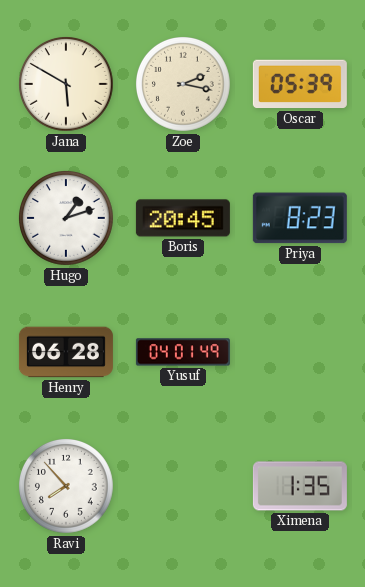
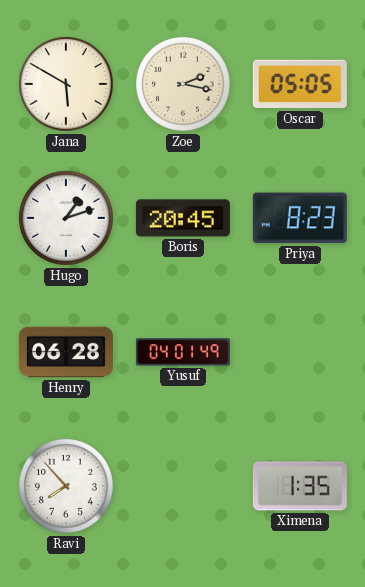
Oscar: 05:39 -> 05:05
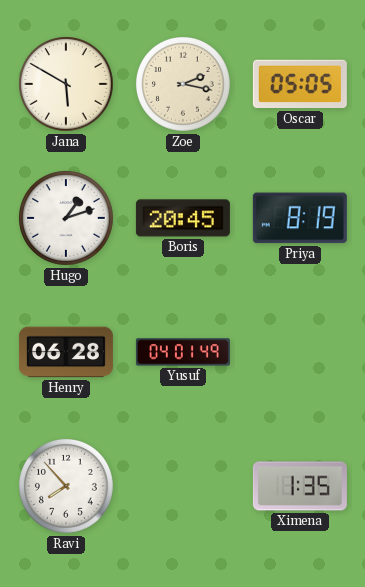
Priya: 8:23 -> 8:19
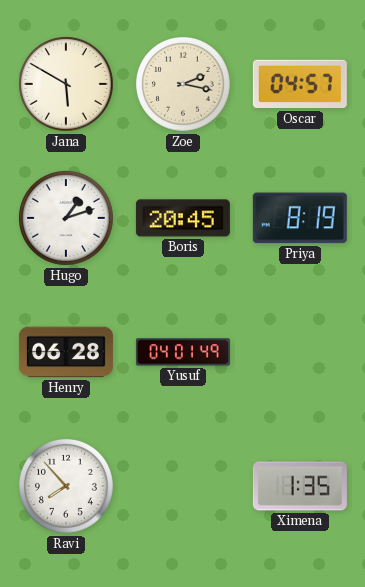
Oscar: 05:05 -> 04:57
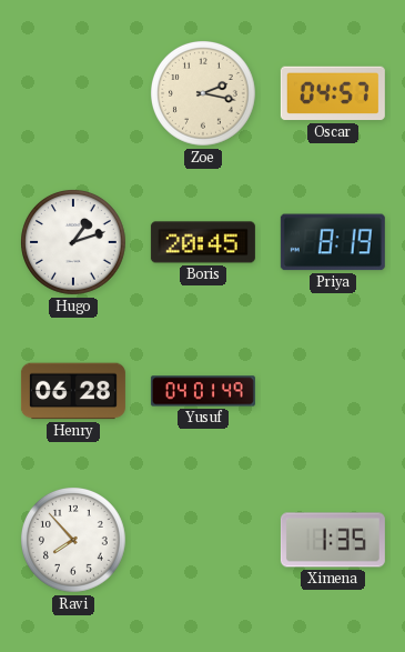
Jana: 5:50 -> none
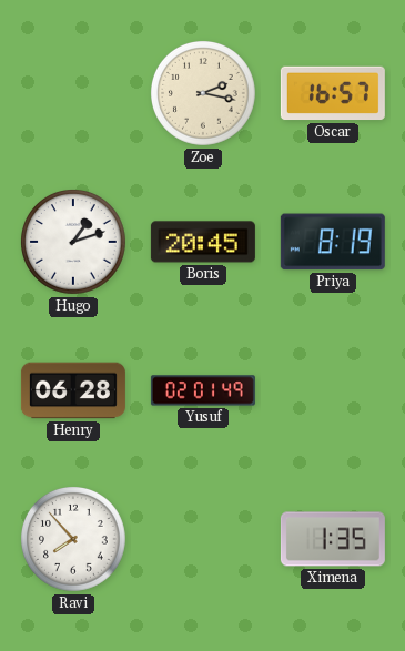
Oscar: 04:57 -> 16:57
Yusuf: 04:01 -> 02:01
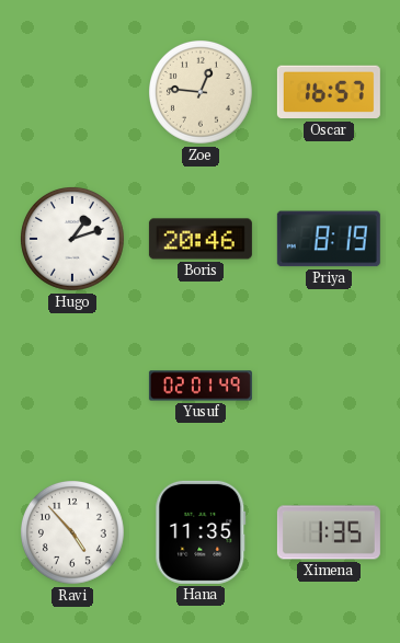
Zoe: 2:17 -> 12:46
Boris: 20:45 -> 20:46
Henry: 06:28 -> none
Ravi: 7:53 -> 4:53
Hana: none -> 11:35
